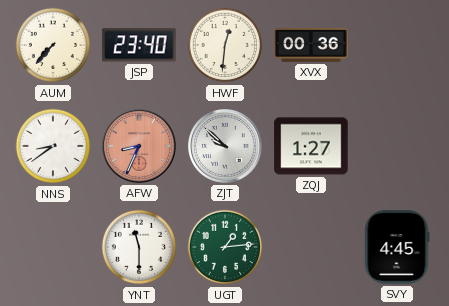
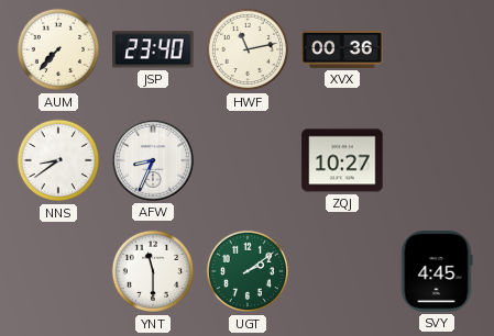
HWF: 12:31 -> 11:13
AFW dial: salmon -> white
ZJT: 9:52 -> none
ZQJ: 1:27 -> 10:27
UGT: 1:14 -> 2:09
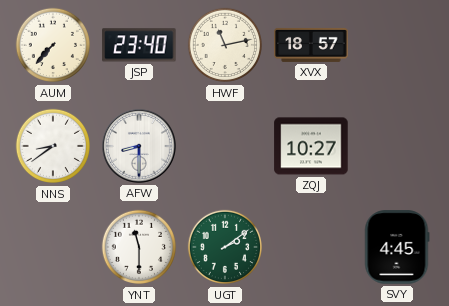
XVX: 00:36 -> 18:57
AFW: 8:34 -> 8:30
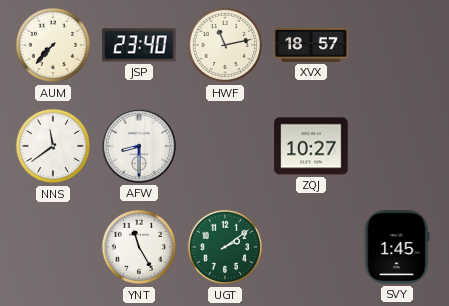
NNS: 8:39 -> 11:39
YNT: 11:30 -> 11:25
SVY: 4:45 -> 1:45
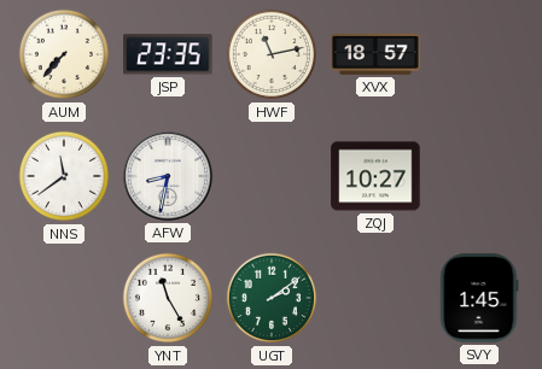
JSP: 23:40 -> 23:35
AFW: 8:30 -> 8:32
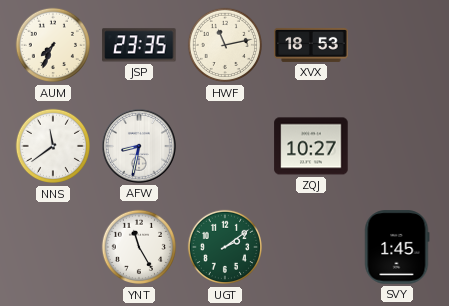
AUM: 7:37 -> 7:34
XVX: 18:57 -> 18:53
